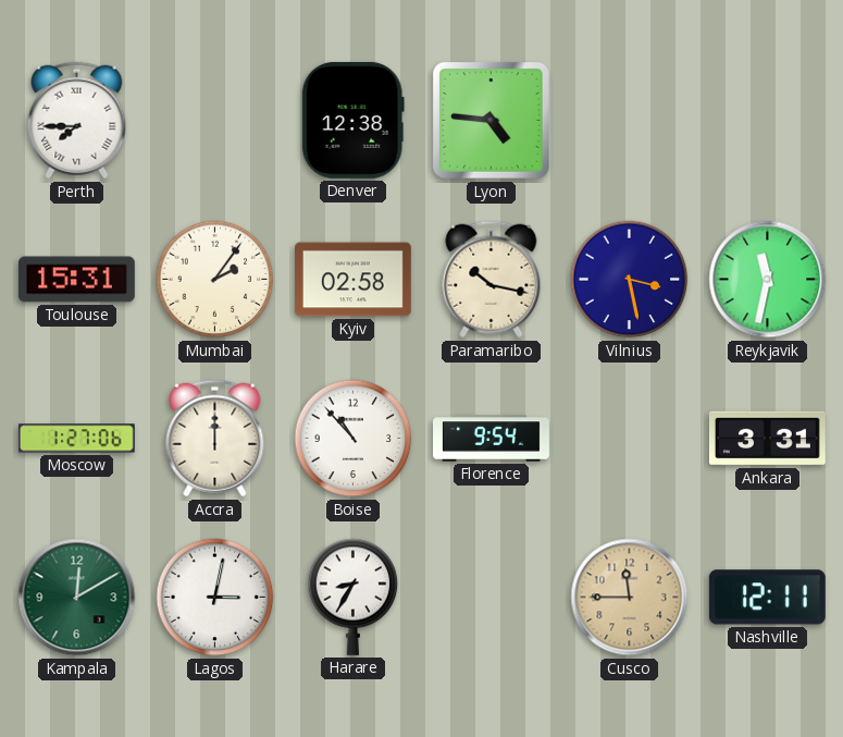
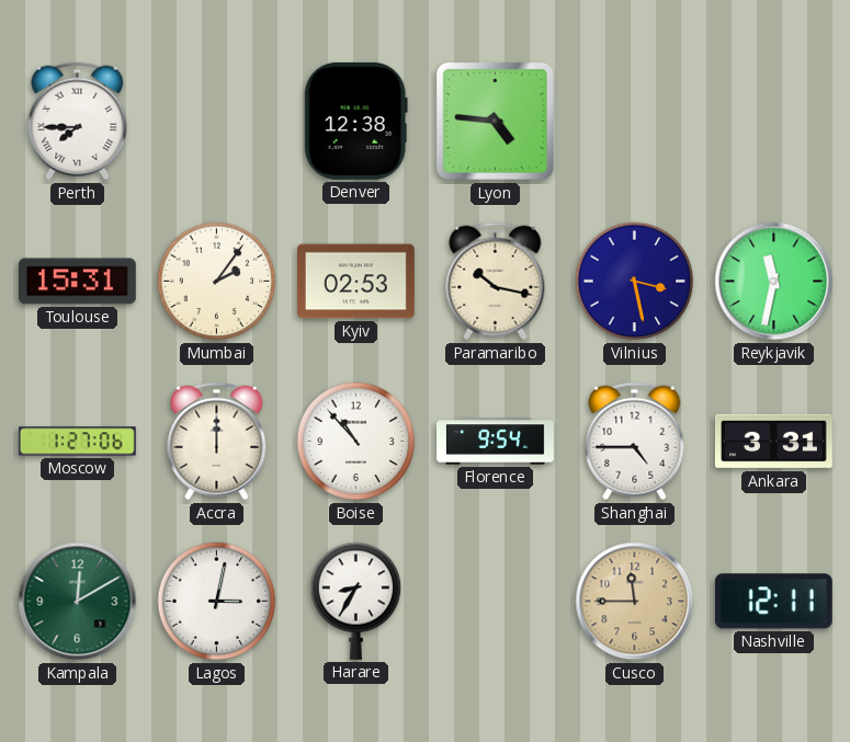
Kyiv: 02:58 -> 02:53
Shanghai: none -> 4:45
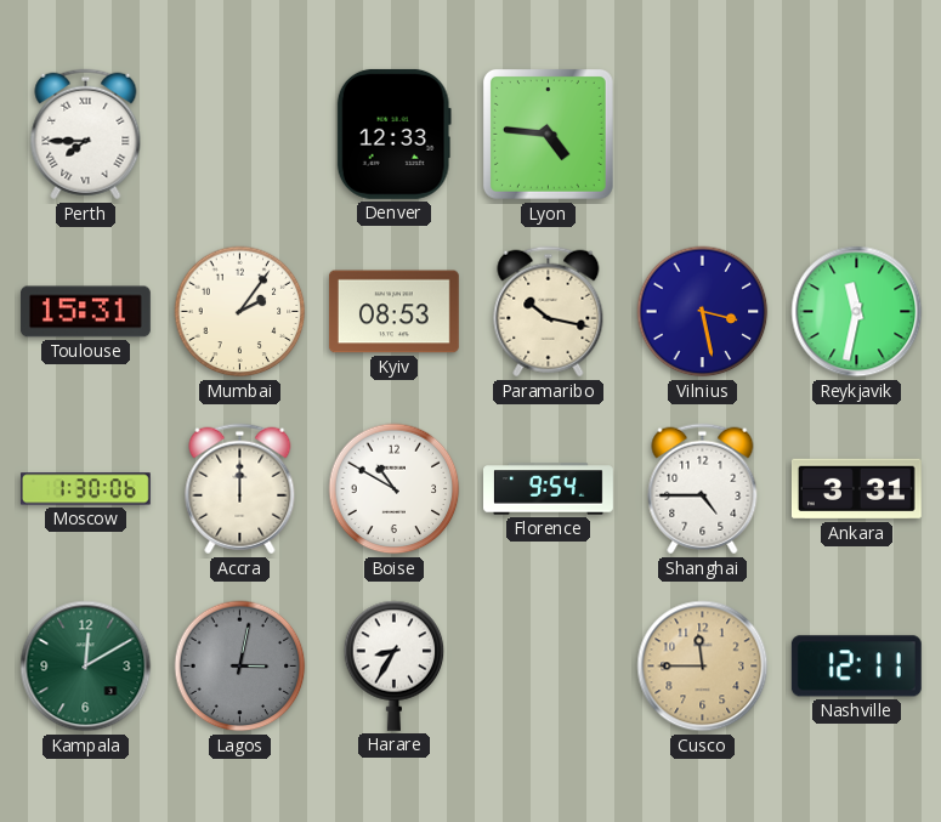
Denver: 12:38 -> 12:33
Kyiv: 02:53 -> 08:53
Moscow: 1:27 -> 1:30
Boise: 10:53 -> 10:50
Lagos dial: white -> grey
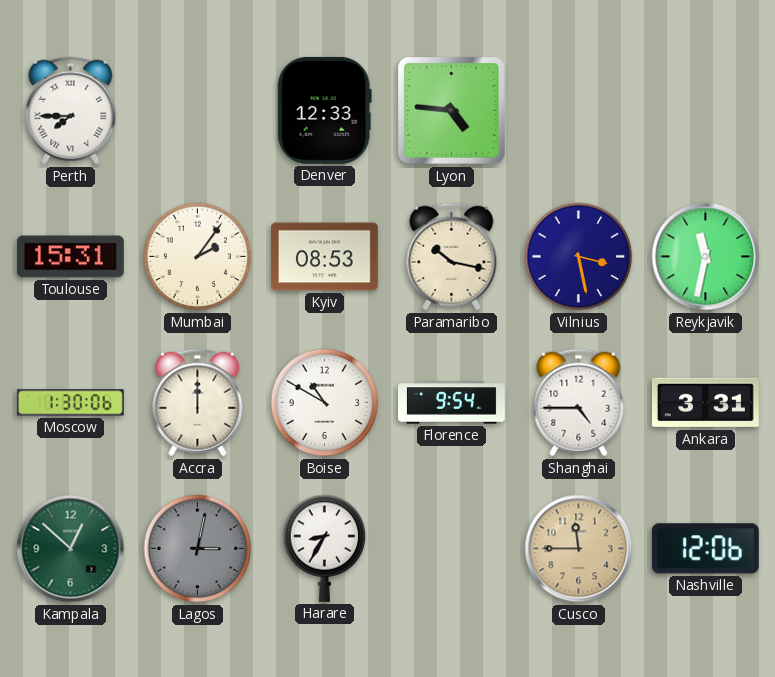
Kampala: 12:10 -> 12:52
Nashville: 12:11 -> 12:06
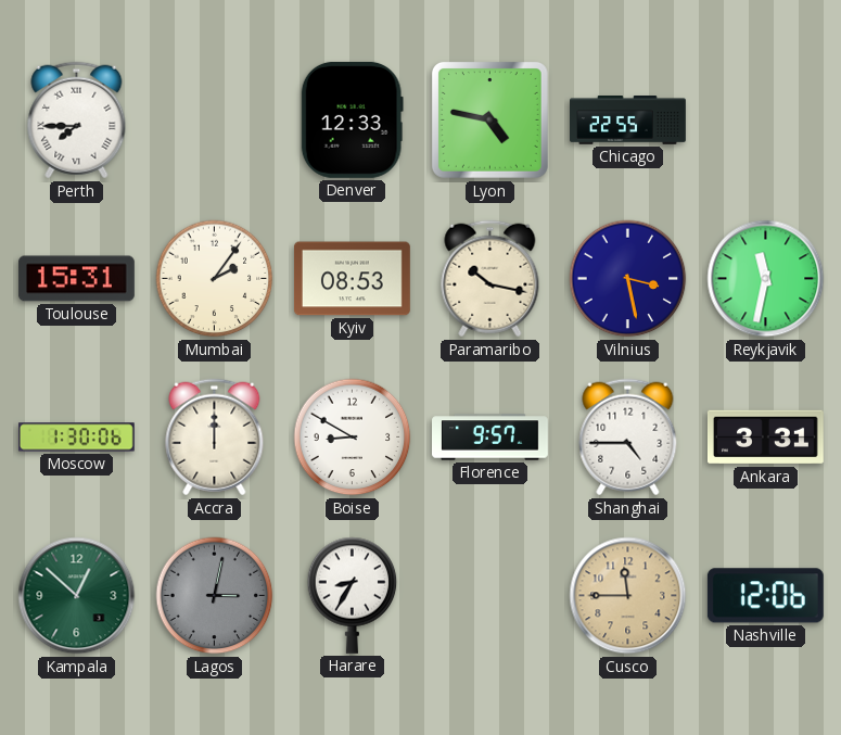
Lyon: 4:46 -> 4:47
Chicago: none -> 22:55
Boise: 10:50 -> 8:50
Florence: 9:54 -> 9:57
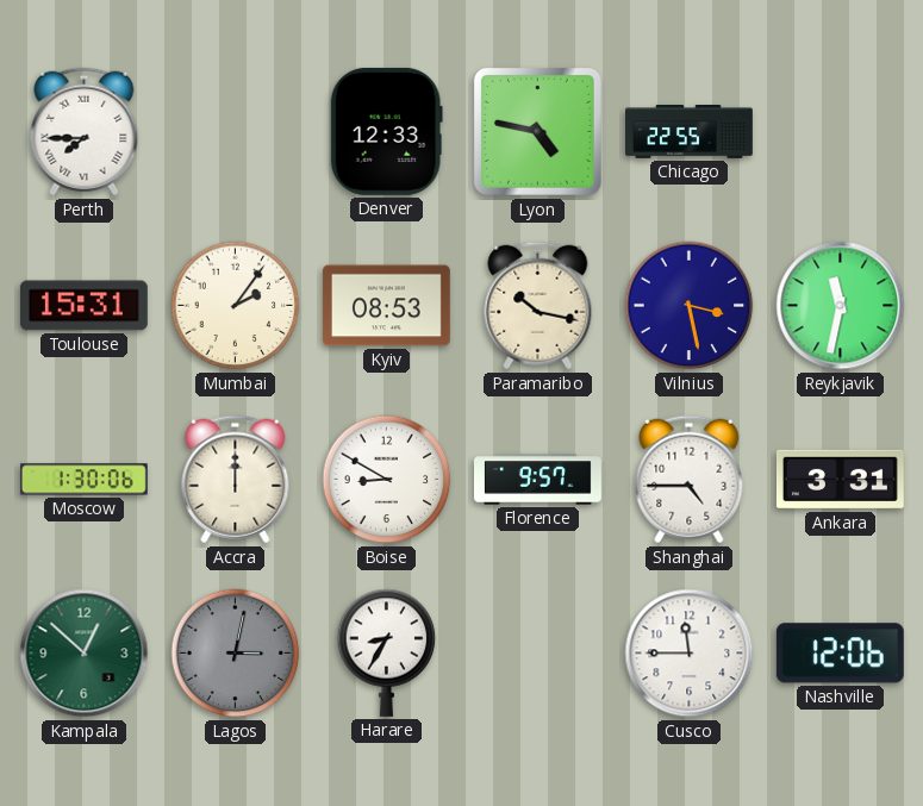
Cusco dial: champagne -> white
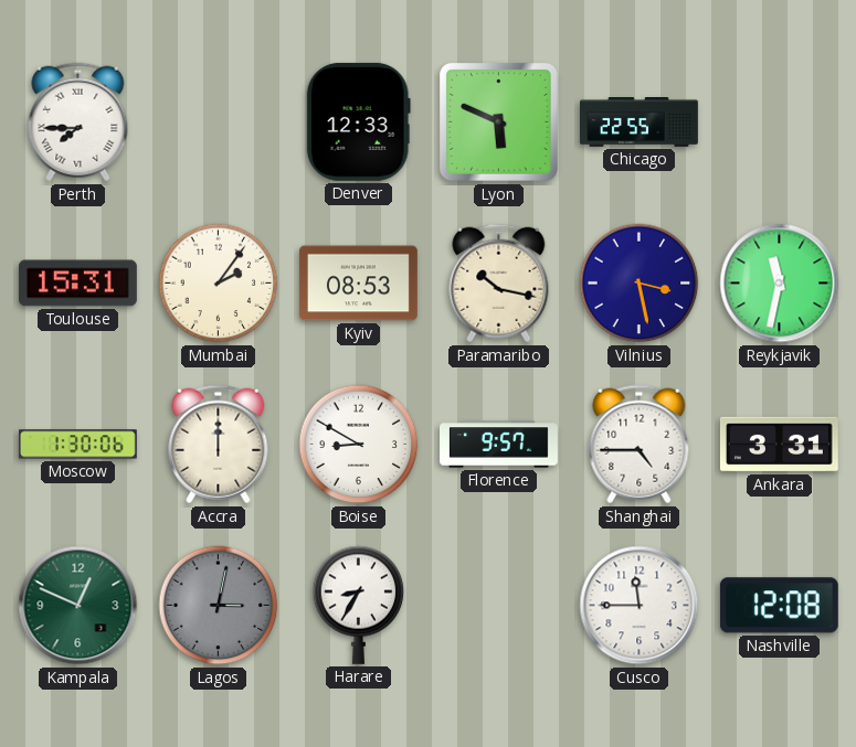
Lyon: 4:47 -> 5:49
Kampala: 12:52 -> 12:49
Nashville: 12:06 -> 12:08
